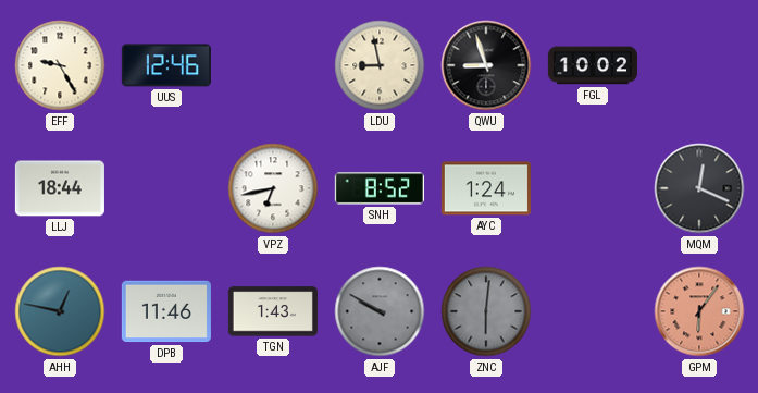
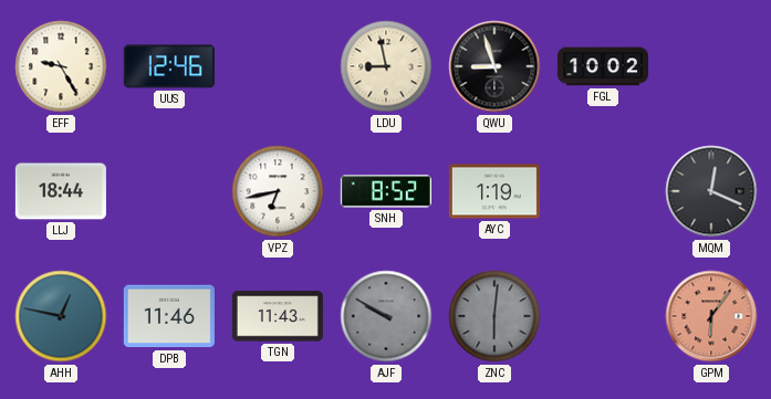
AYC: 1:24 -> 1:19
TGN: 1:43 -> 11:43
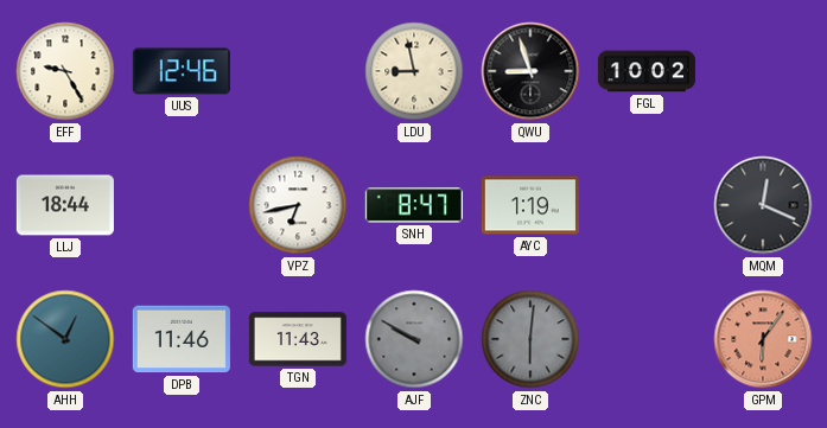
SNH: 8:52 -> 8:47
AHH: 12:47 -> 12:51
